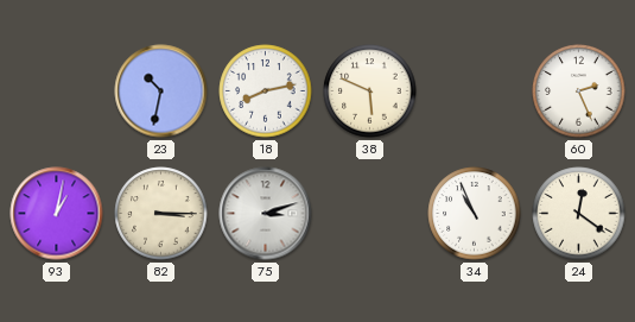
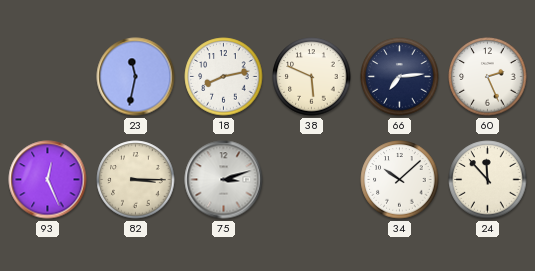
23: 10:32 -> 11:32
66: none -> 7:14
93: 1:02 -> 12:26
34: 10:56 -> 10:08
24: 12:21 -> 11:53
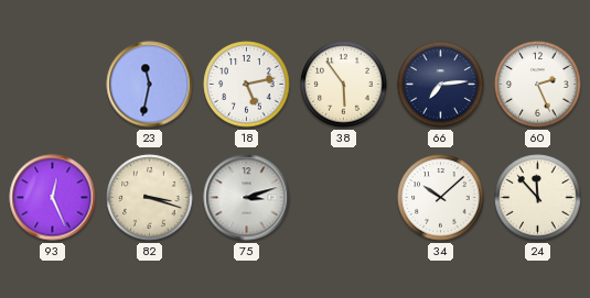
18: 8:13 -> 5:13
38: 5:49 -> 5:54
82: 3:15 -> 3:18
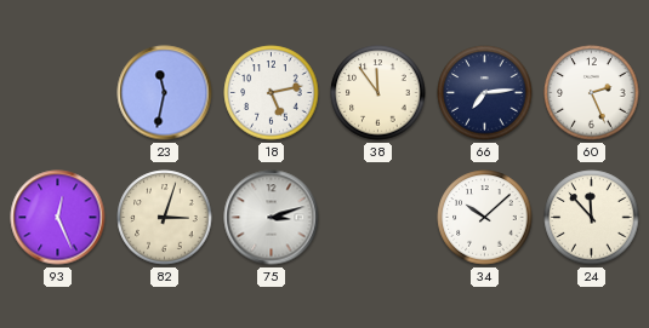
38: 5:54 -> 11:54
82: 3:18 -> 3:03
